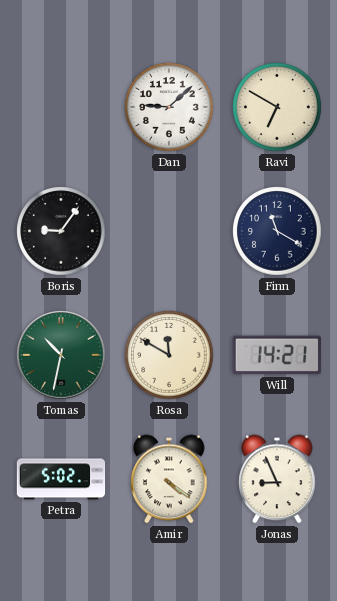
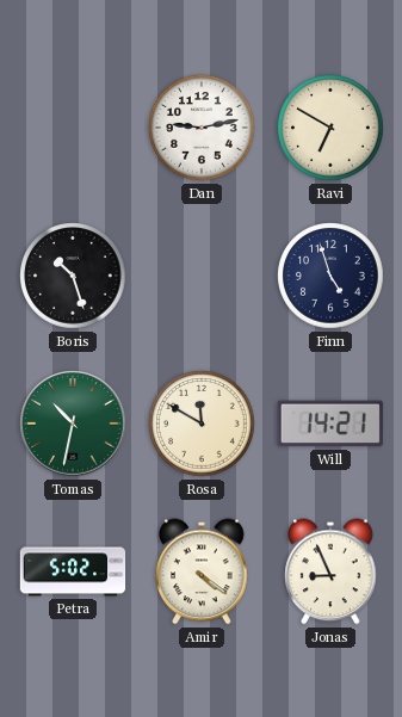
Dan: 9:08 -> 9:13
Boris: 9:06 -> 10:27
Finn: 11:20 -> 4:57
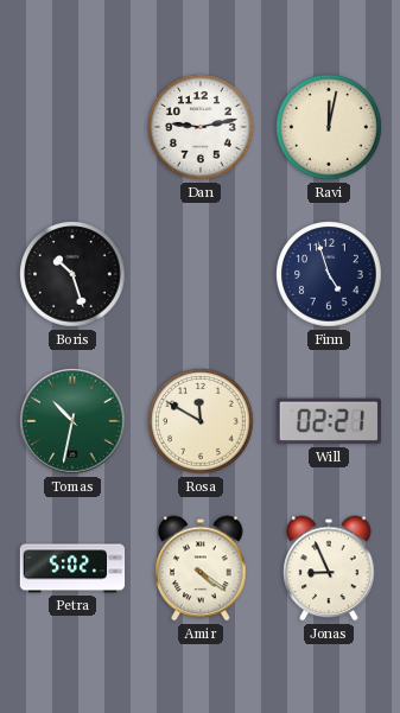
Ravi: 6:50 -> 12:02
Will: 14:21 -> 02:21
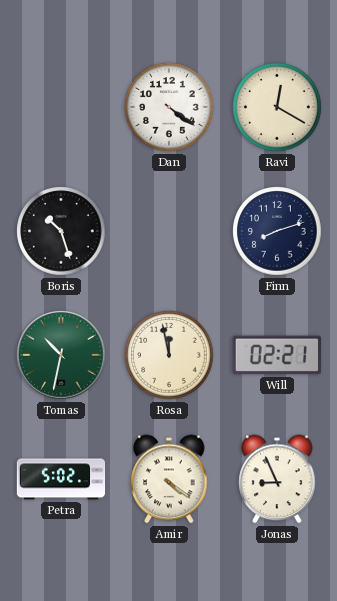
Dan: 9:13 -> 4:21
Ravi: 12:02 -> 12:20
Finn: 4:57 -> 8:12
Rosa: 11:50 -> 11:58
